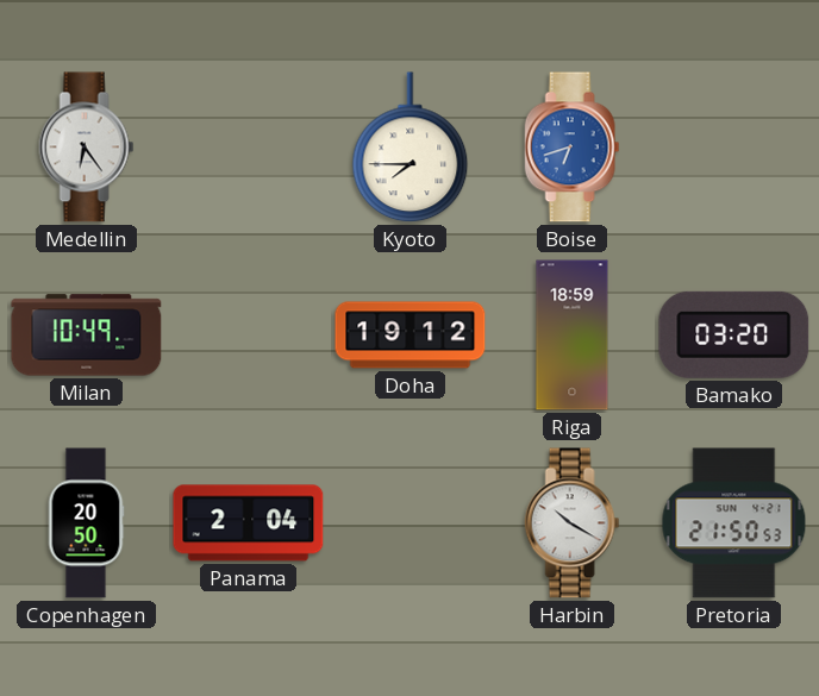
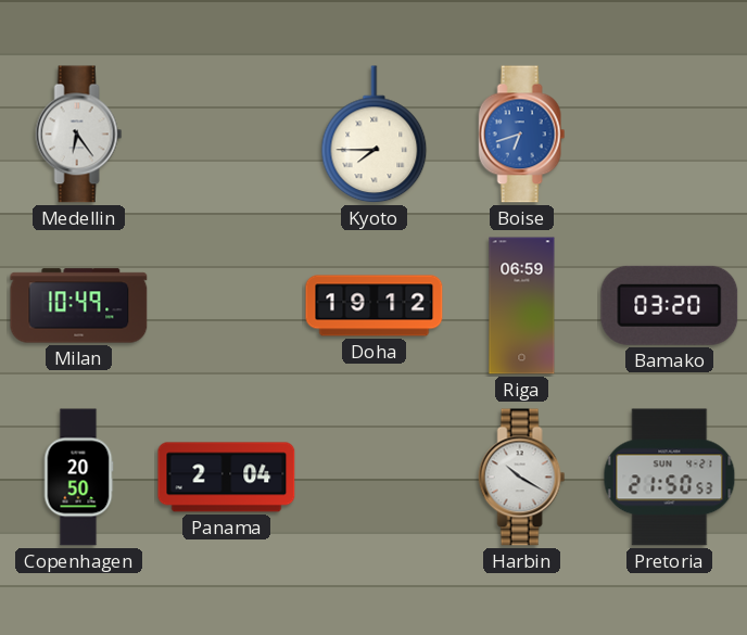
Riga: 18:59 -> 06:59
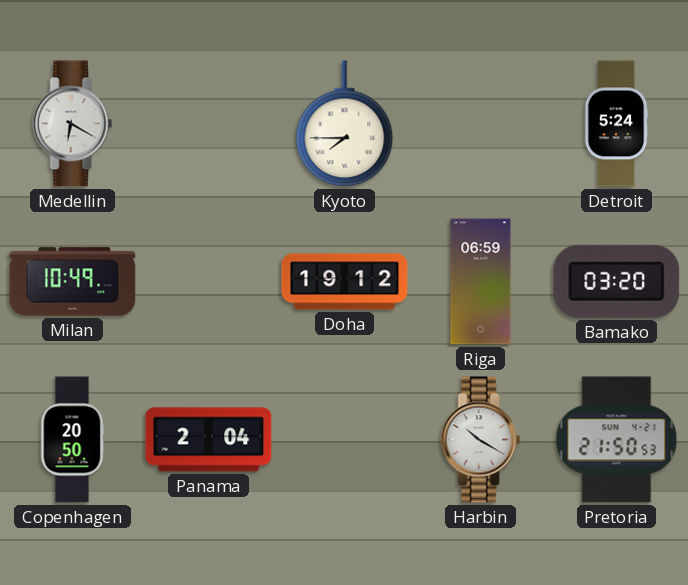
Medellin: 6:24 -> 6:20
Boise: 6:42 -> none
Detroit: none -> 5:24
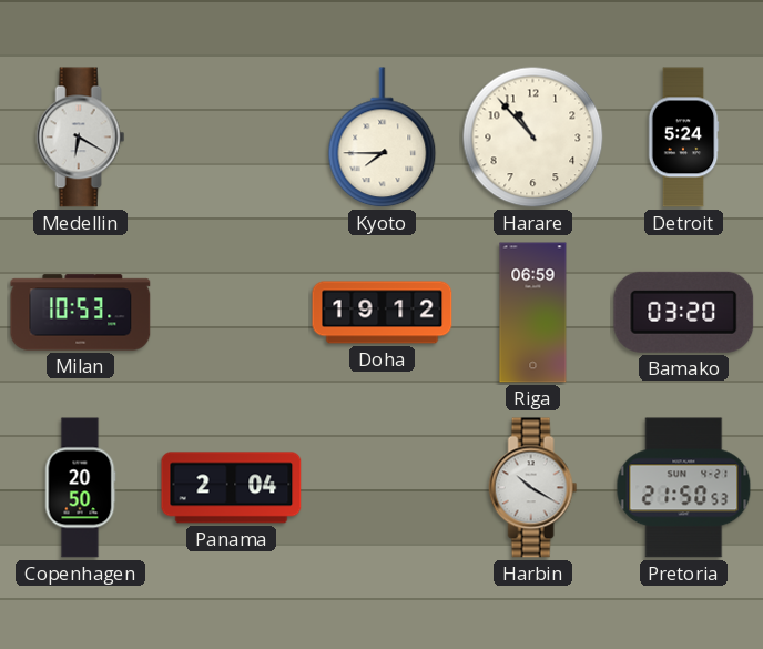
Harare: none -> 10:53
Milan: 10:49 -> 10:53
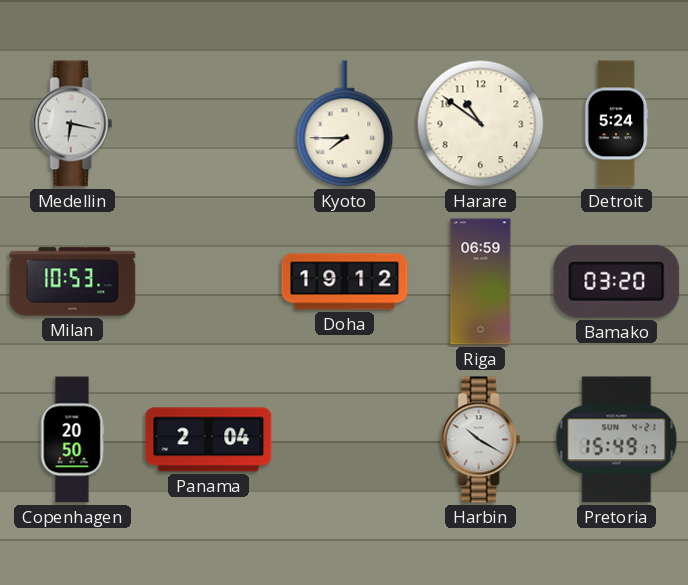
Medellin: 6:20 -> 6:17
Harare: 10:53 -> 10:51
Pretoria: 21:50 -> 15:49
